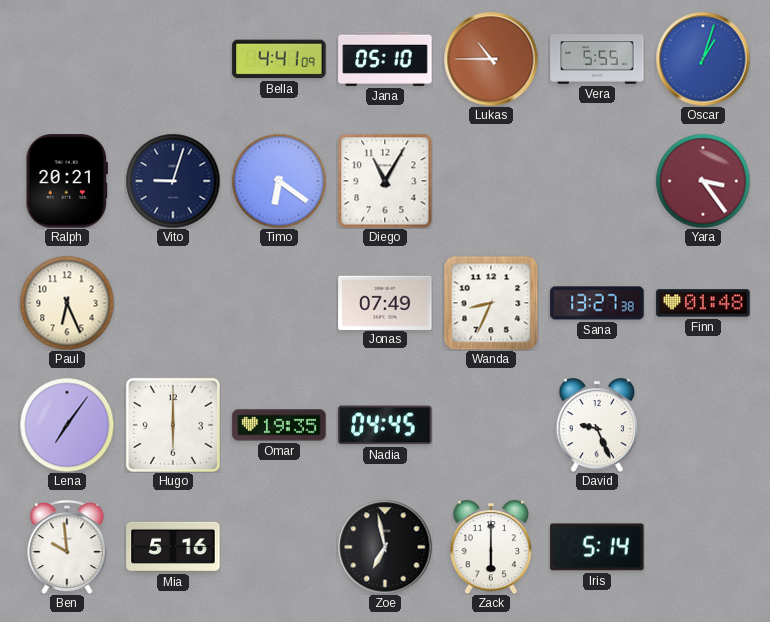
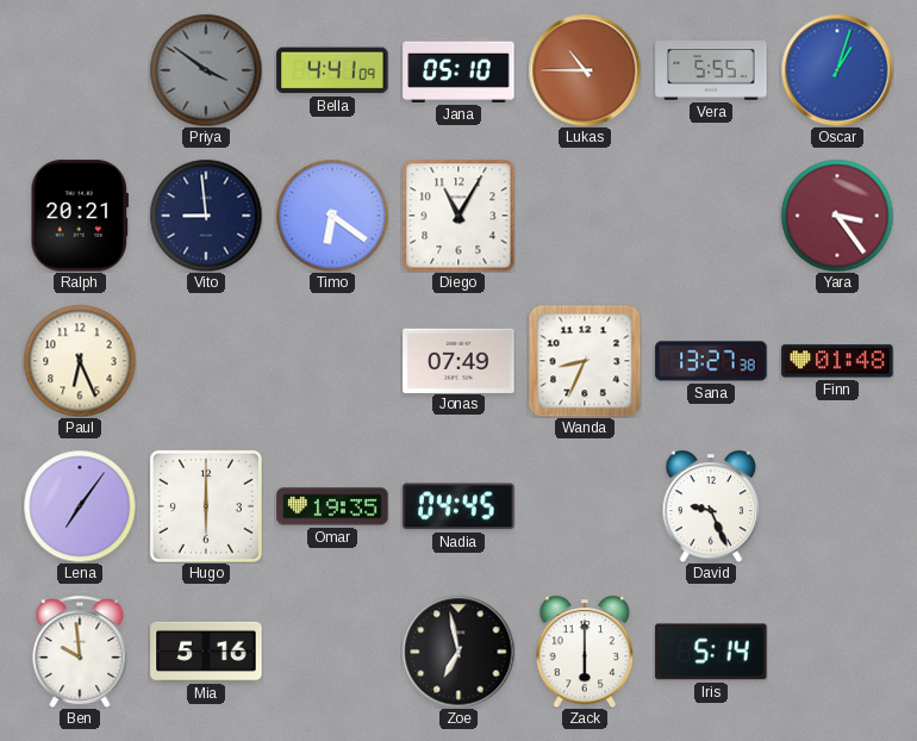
Priya: none -> 3:51
Vito: 9:03 -> 8:59
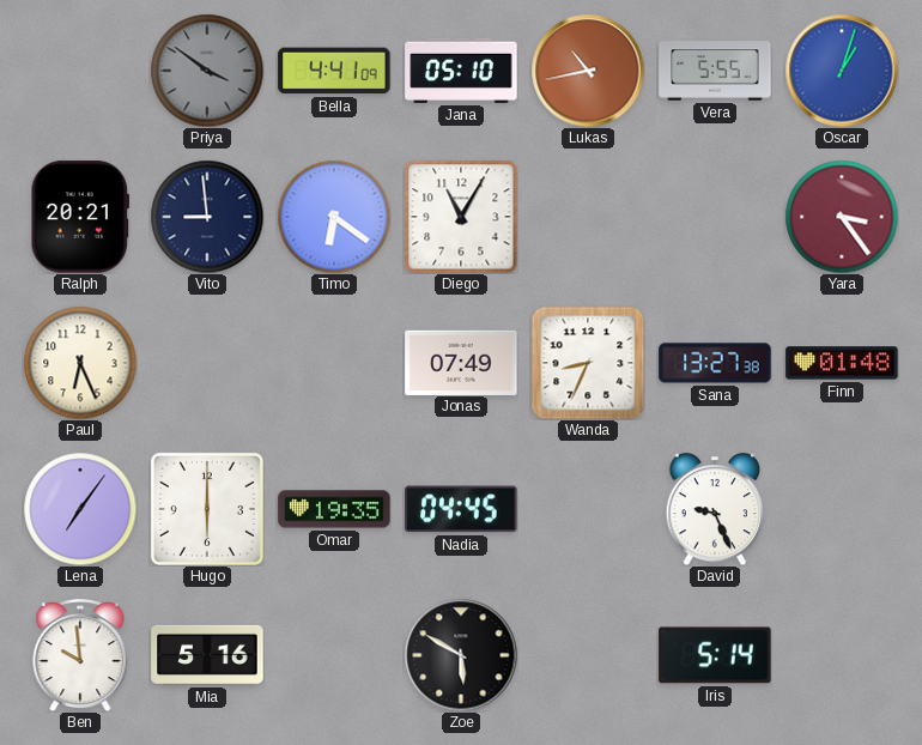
Lukas: 10:45 -> 10:43
Zoe: 6:58 -> 5:50
Zack: 6:00 -> none
